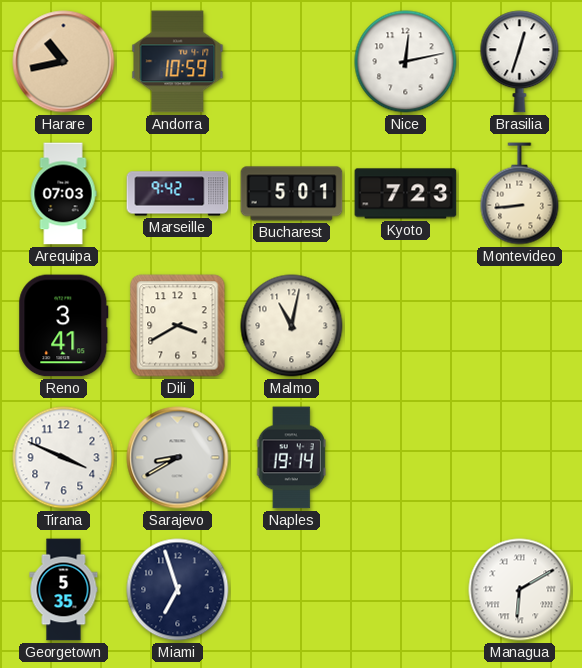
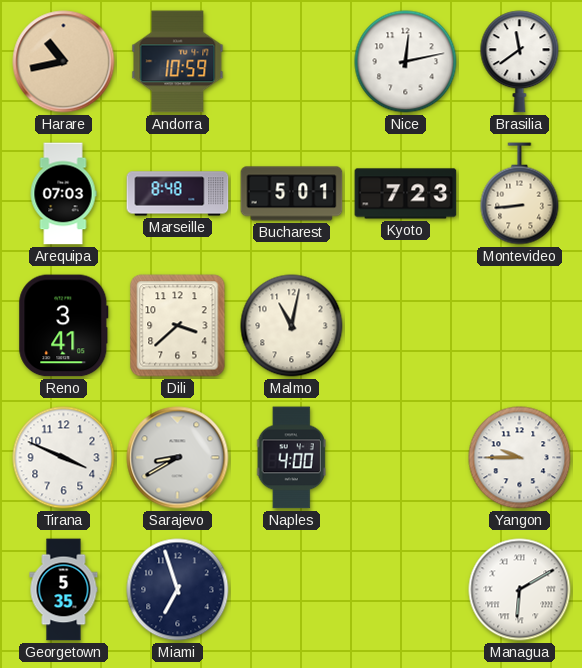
Brasilia: 12:33 -> 11:39
Marseille: 9:42 -> 8:48
Dili: 3:40 -> 3:38
Naples: 19:14 -> 4:00
Yangon: none -> 9:45
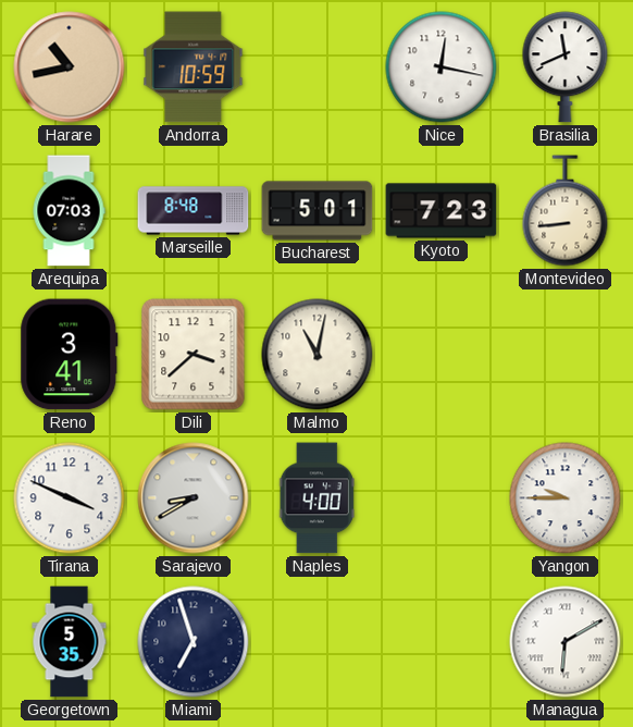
Nice: 12:13 -> 12:17
Brasilia: 11:39 -> 11:41
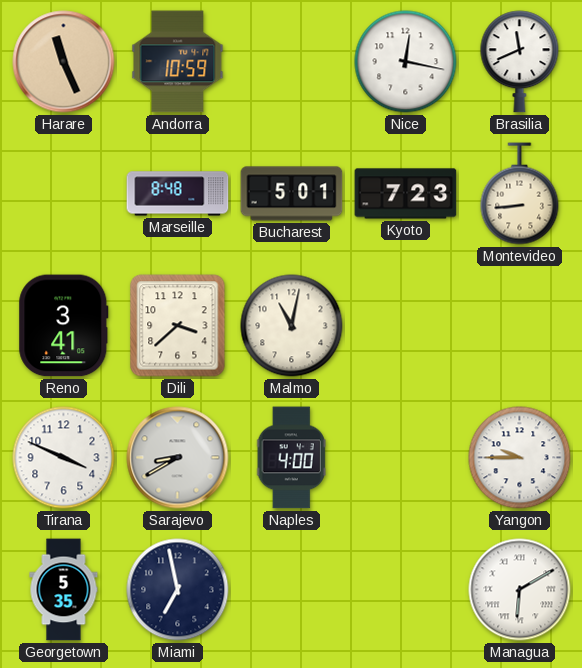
Harare: 10:43 -> 11:26
Arequipa: 07:03 -> none
Miami: 6:57 -> 6:58
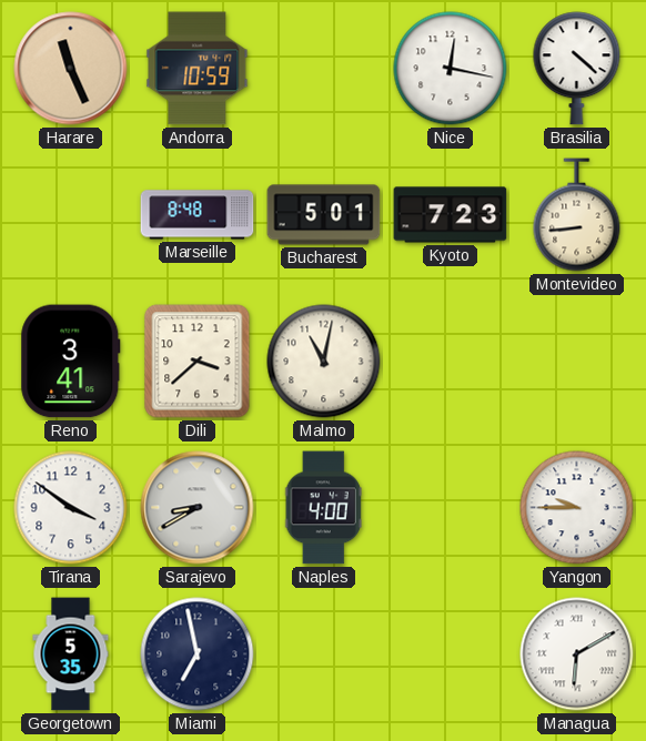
Brasilia: 11:41 -> 4:22
Tirana: 3:49 -> 3:51
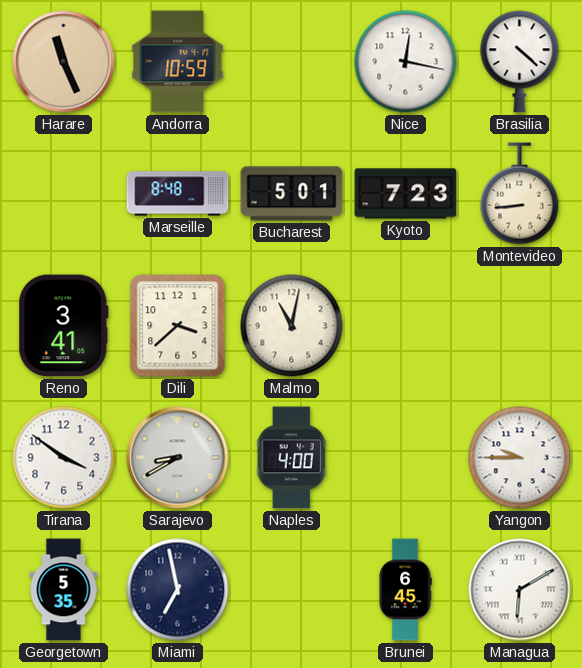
Brunei: none -> 6:45
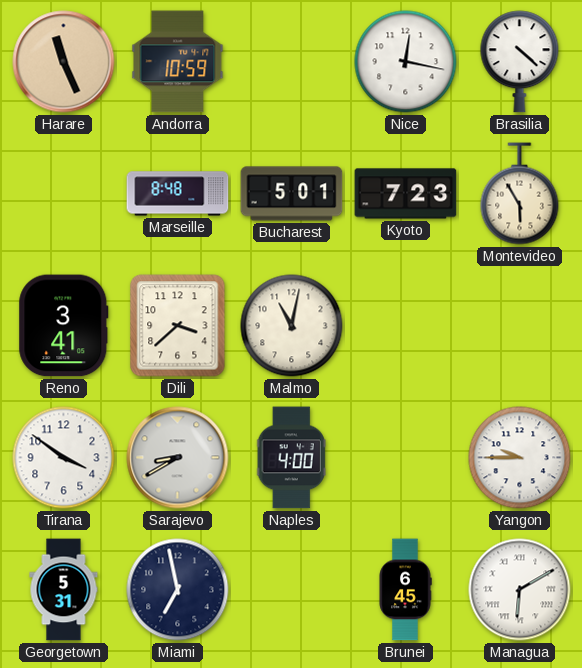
Montevideo: 8:44 -> 5:55
Georgetown: 5:35 -> 5:31
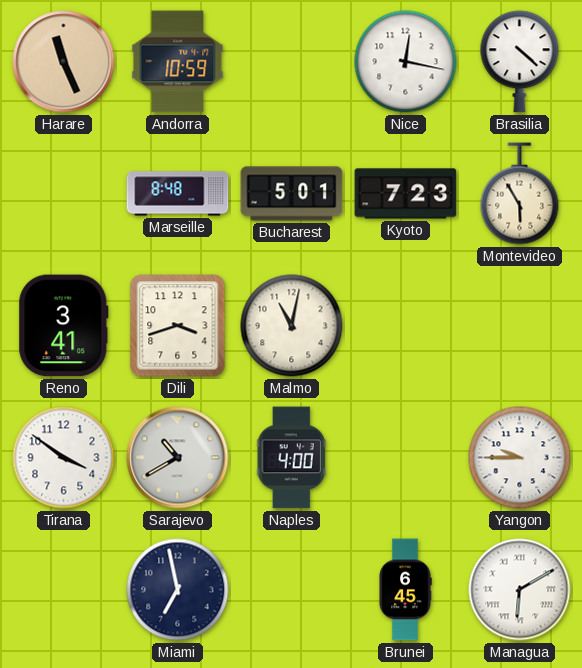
Dili: 3:38 -> 3:42
Sarajevo: 8:40 -> 10:40
Georgetown: 5:31 -> none
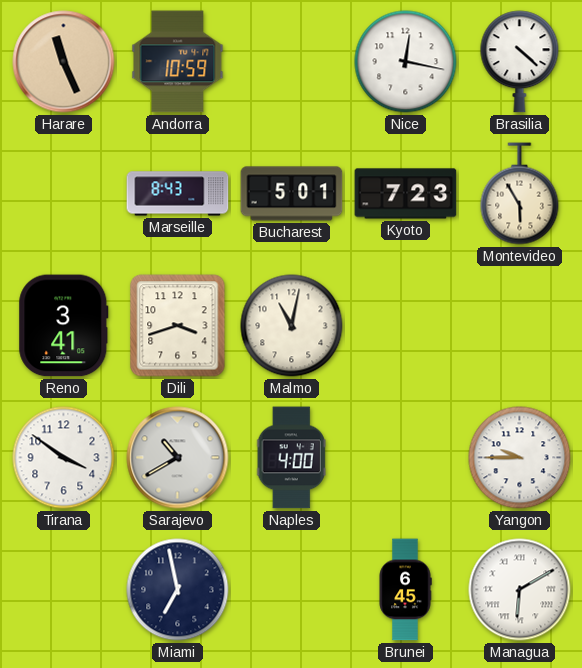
Marseille: 8:48 -> 8:43
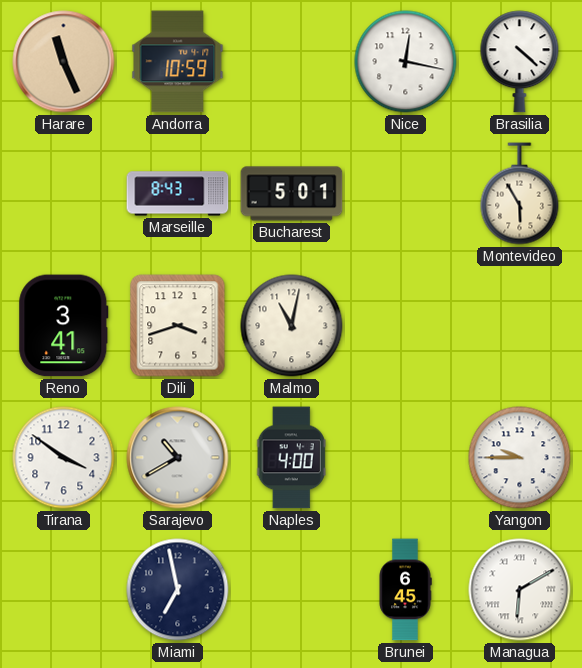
Kyoto: 7:23 -> none
